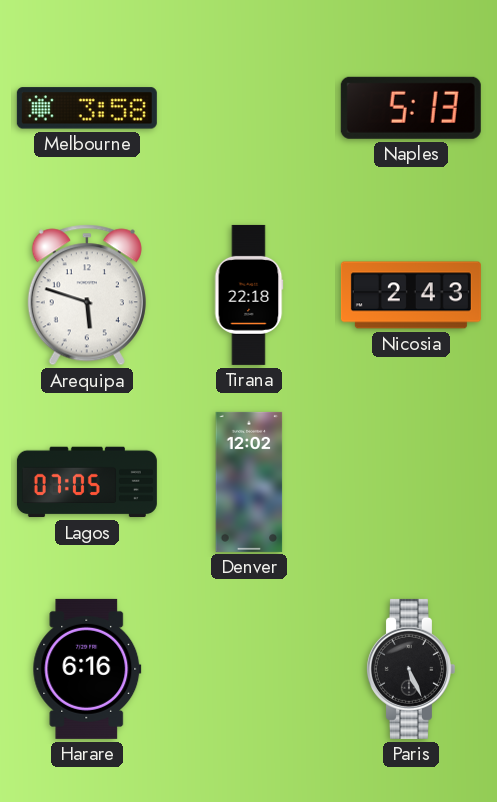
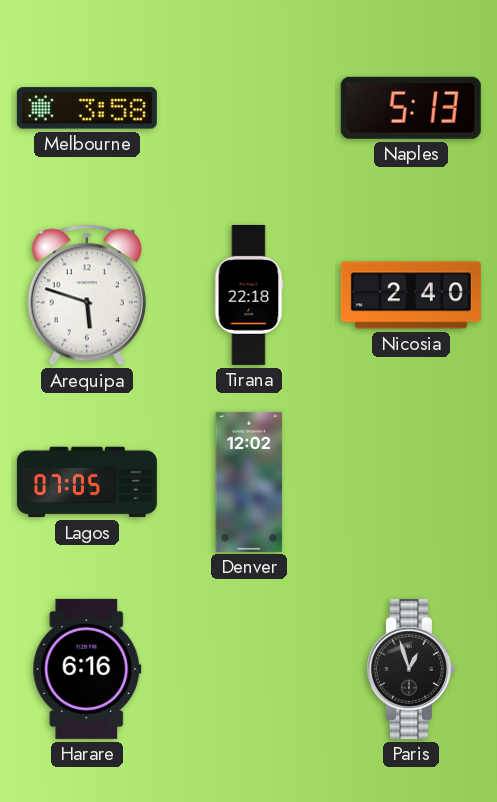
Nicosia: 2:43 -> 2:40
Paris: 5:26 -> 12:57
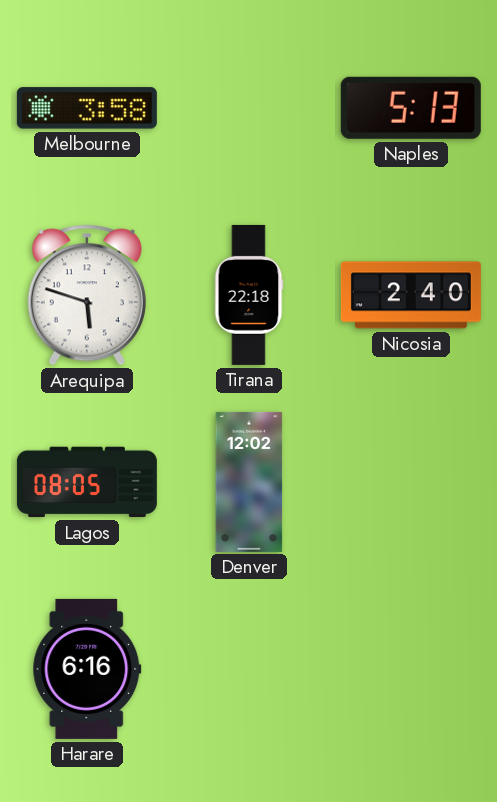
Lagos: 07:05 -> 08:05
Paris: 12:57 -> none
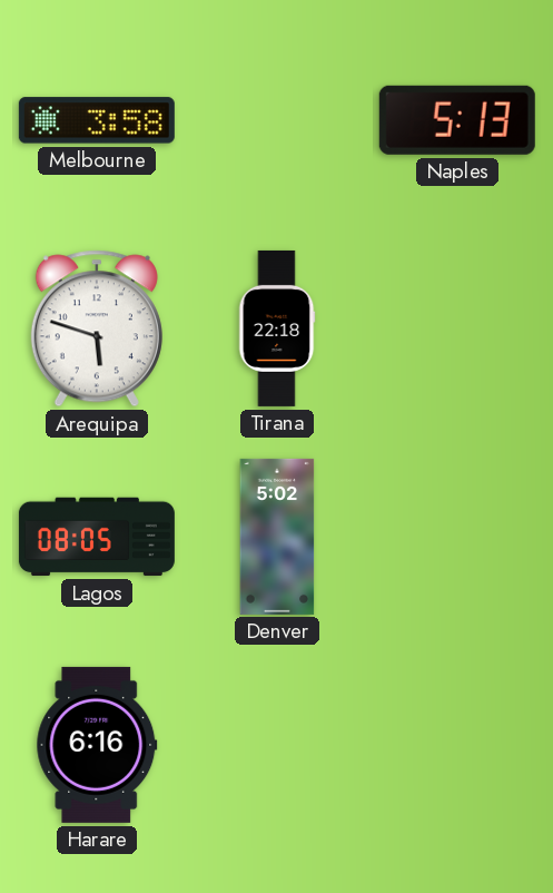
Nicosia: 2:40 -> none
Denver: 12:02 -> 5:02
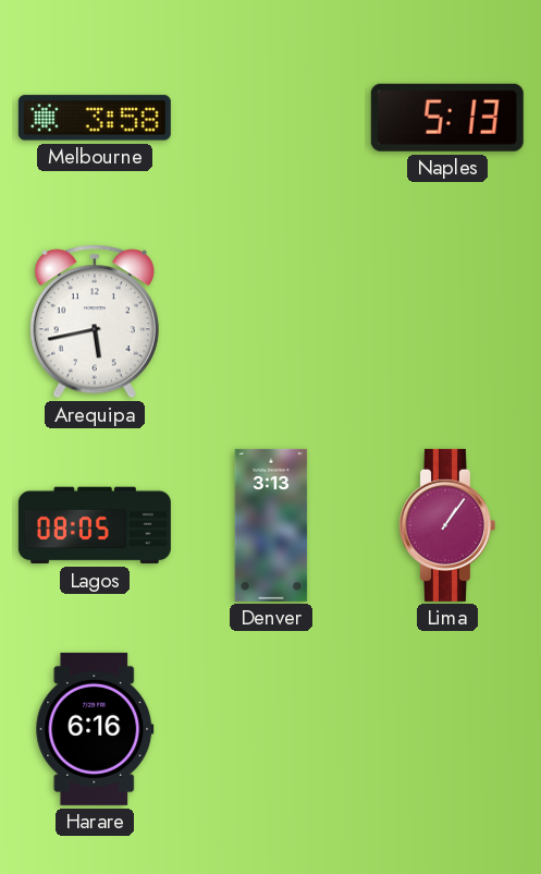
Arequipa: 5:48 -> 5:43
Tirana: 22:18 -> none
Denver: 5:02 -> 3:13
Lima: none -> 1:06
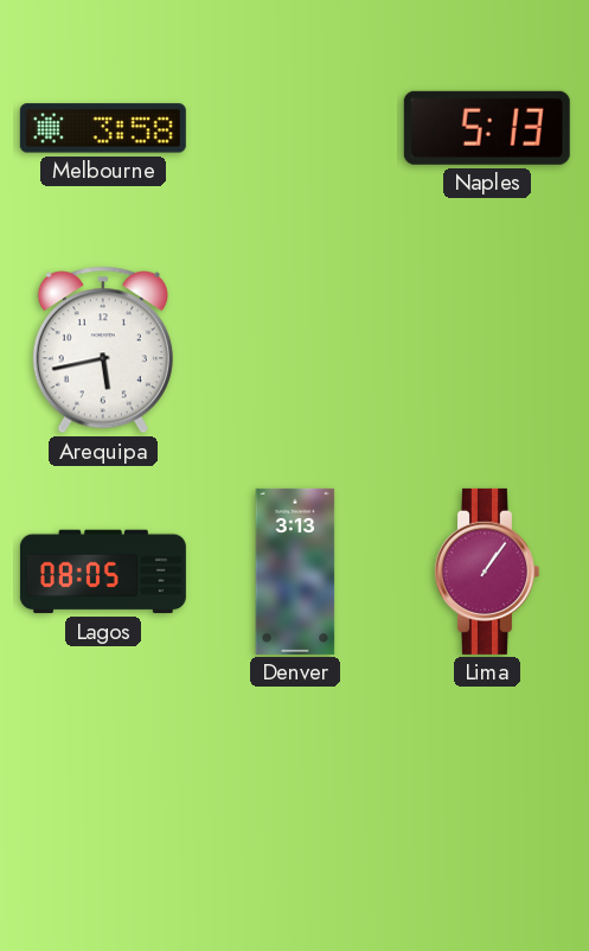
Harare: 6:16 -> none
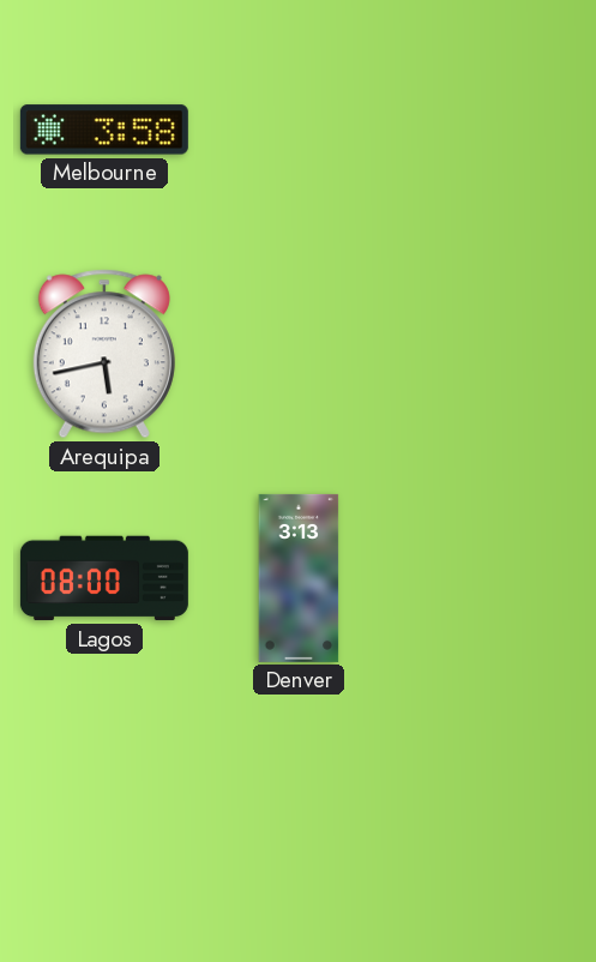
Naples: 5:13 -> none
Lagos: 08:05 -> 08:00
Lima: 1:06 -> none
